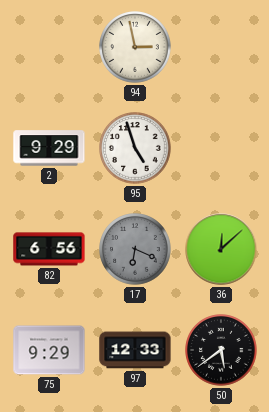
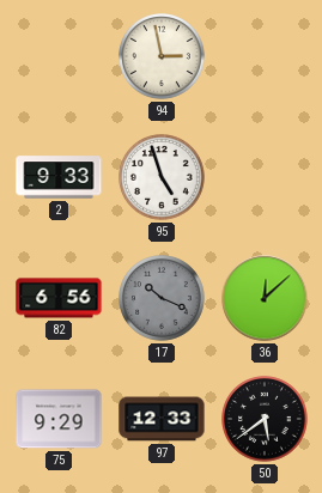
2: 9:29 -> 9:33
17: 6:19 -> 10:19
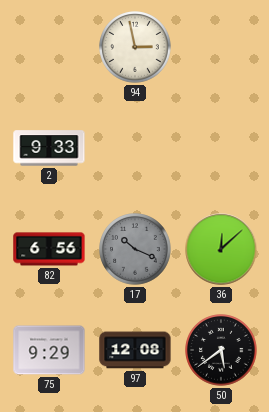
95: 4:57 -> none
97: 12:33 -> 12:08
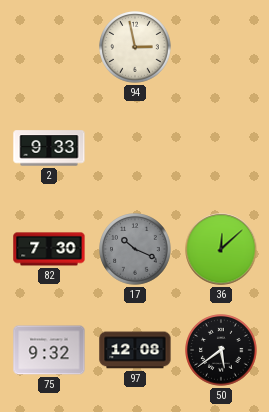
82: 6:56 -> 7:30
75: 9:29 -> 9:32
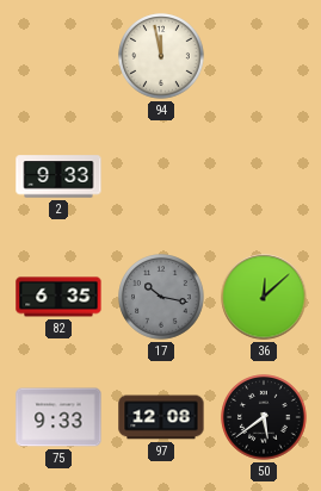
94: 2:58 -> 11:58
82: 7:30 -> 6:35
17: 10:19 -> 10:17
75: 9:32 -> 9:33
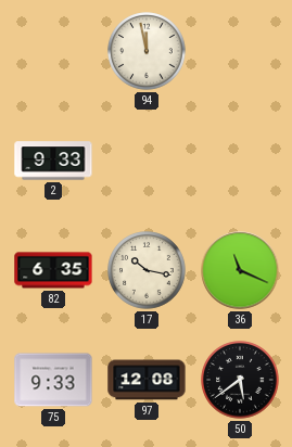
17 dial: grey -> cream
36: 12:08 -> 11:19
